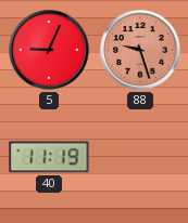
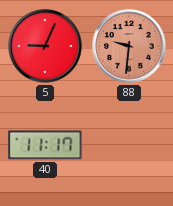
88: 9:27 -> 9:31
40: 11:19 -> 11:17
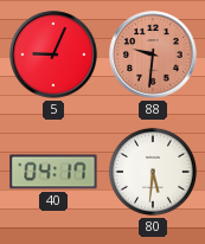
40: 11:17 -> 04:17
80: none -> 5:31
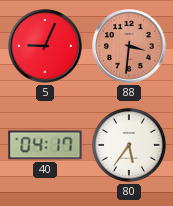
88: 9:31 -> 3:31
80: 5:31 -> 5:36
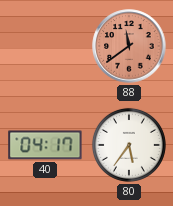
5: 9:04 -> none
88: 3:31 -> 11:39
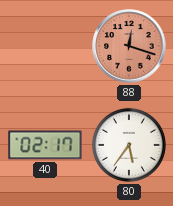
88: 11:39 -> 12:18
40: 04:17 -> 02:17
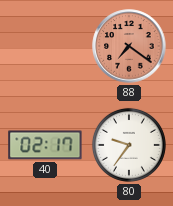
88: 12:18 -> 7:21
80: 5:36 -> 9:36
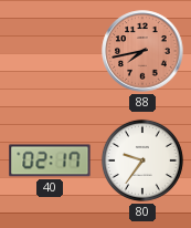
88: 7:21 -> 7:43
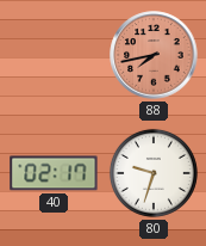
80: 9:36 -> 9:33
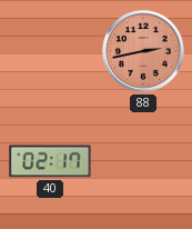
88: 7:43 -> 2:43
80: 9:33 -> none
